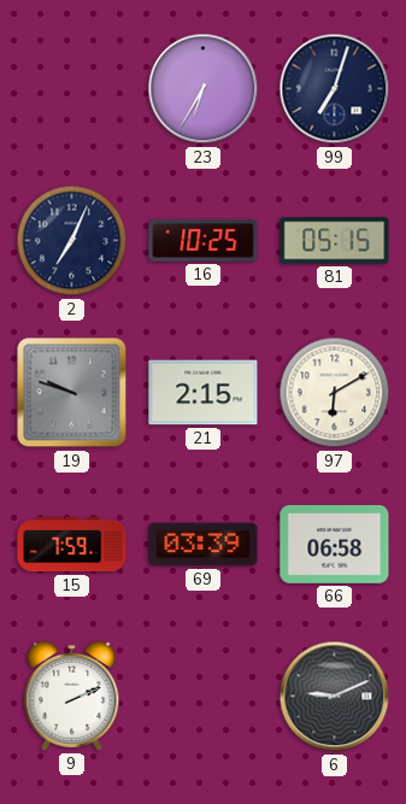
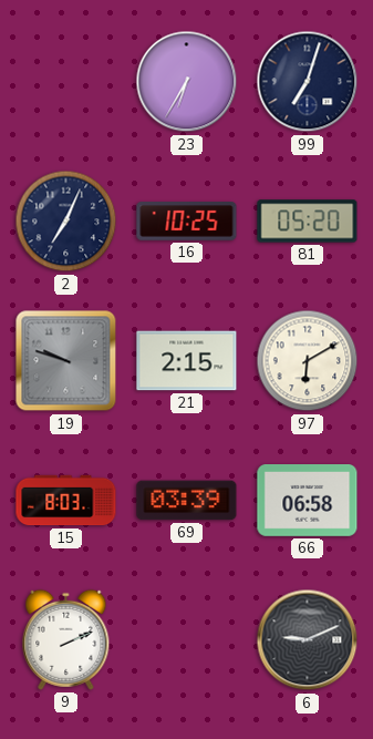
81: 05:15 -> 05:20
15: 7:59 -> 8:03
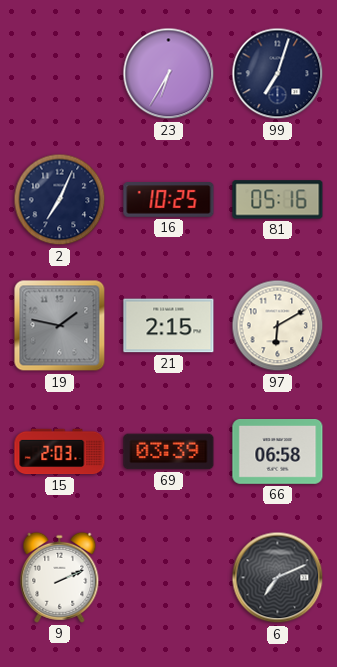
81: 05:20 -> 05:16
19: 9:48 -> 1:47
15: 8:03 -> 2:03
6: 9:11 -> 7:11
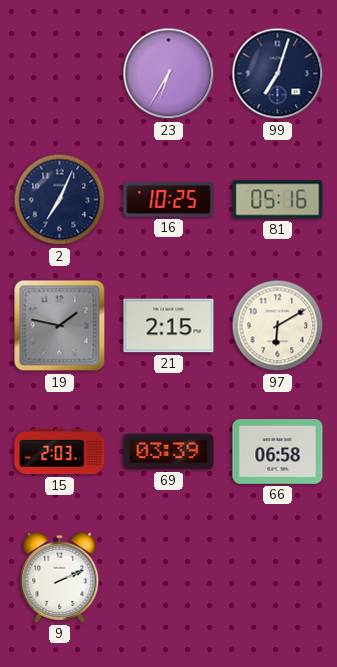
6: 7:11 -> none
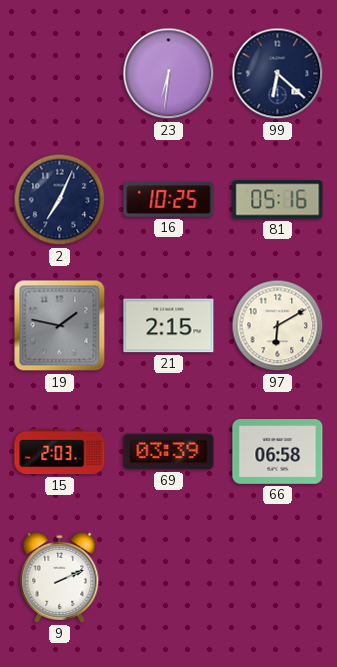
23: 6:35 -> 6:31
99: 7:03 -> 6:22
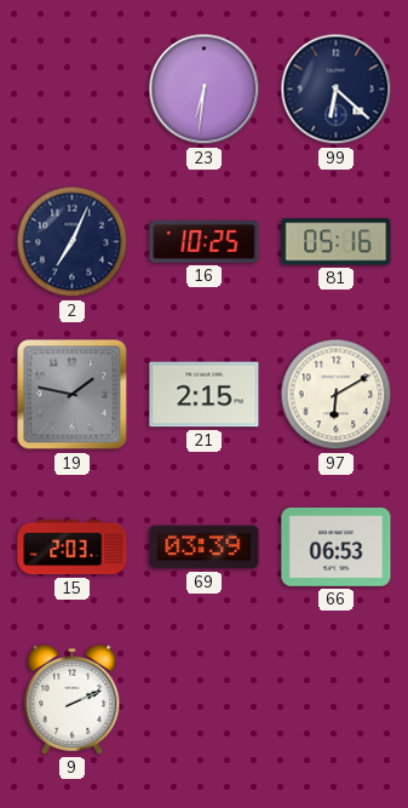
66: 06:58 -> 06:53
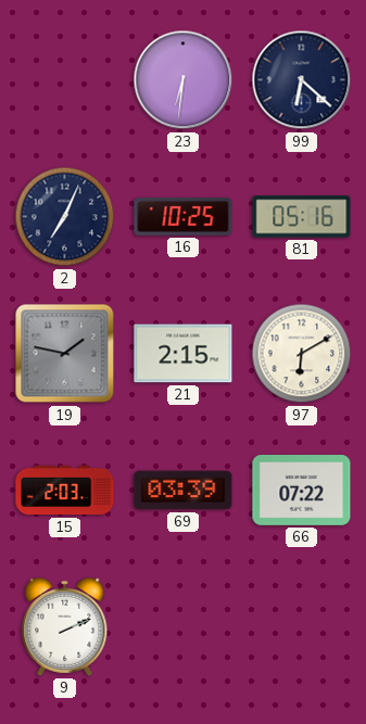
66: 06:53 -> 07:22
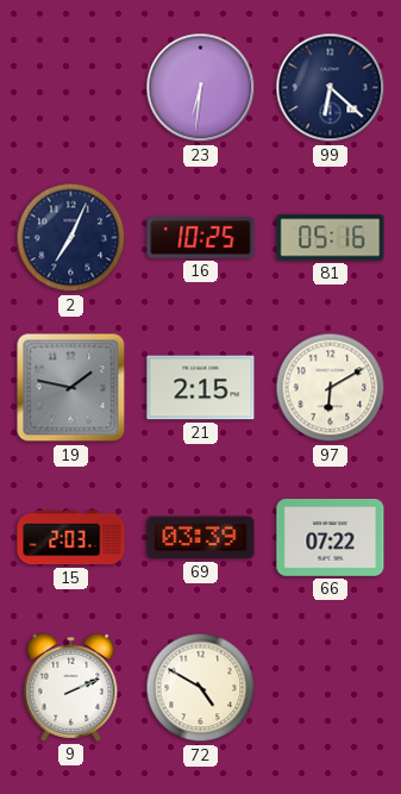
72: none -> 4:50
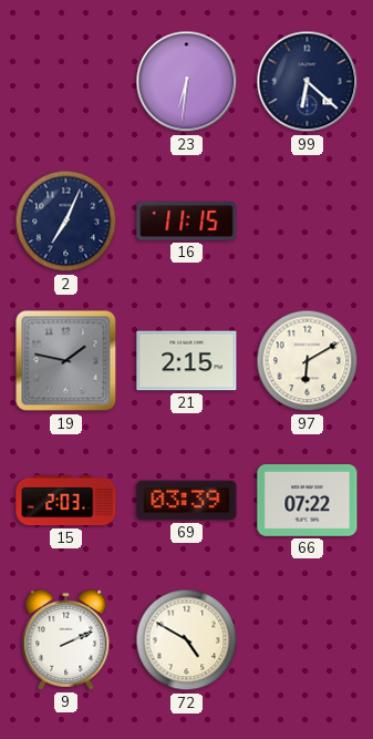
16: 10:25 -> 11:15
81: 05:16 -> none
